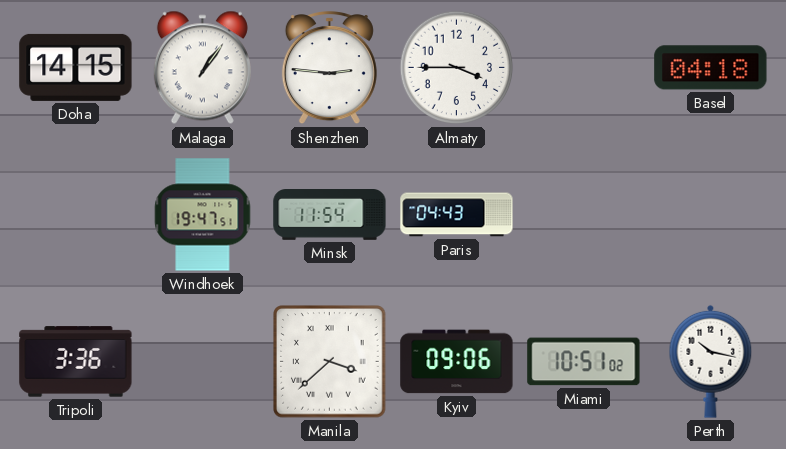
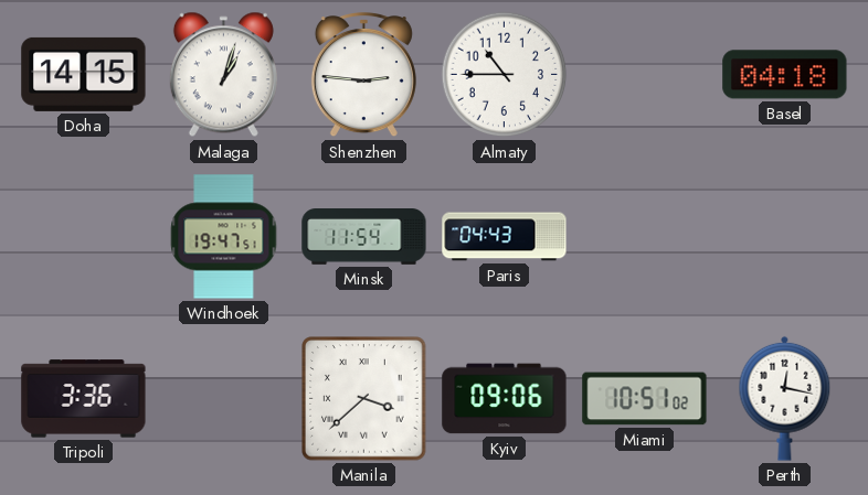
Malaga: 1:06 -> 1:03
Almaty: 3:45 -> 10:45
Perth: 10:17 -> 12:17
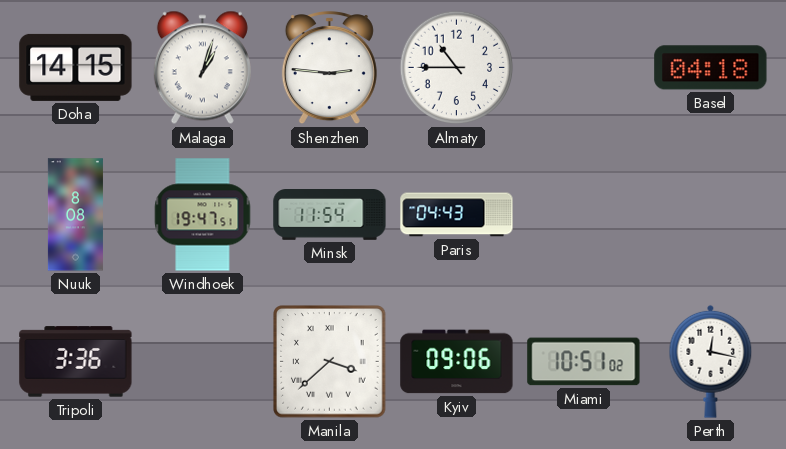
Nuuk: none -> 8:08
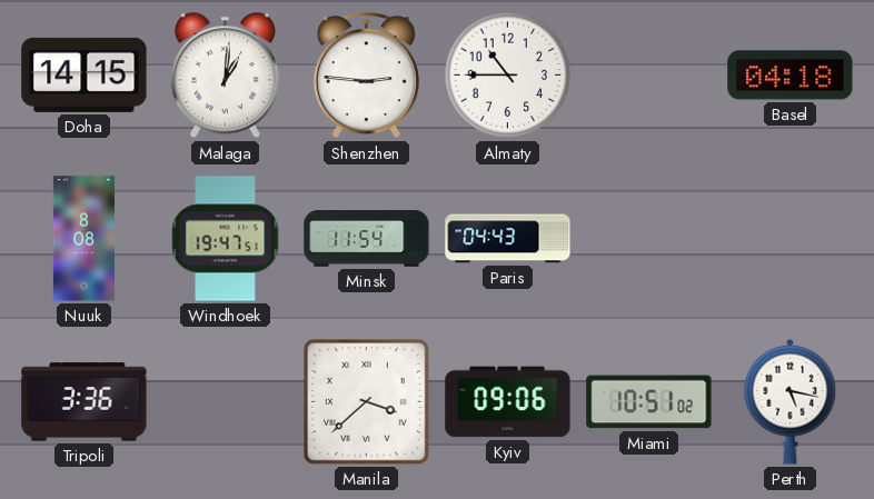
Malaga: 1:03 -> 1:01
Perth: 12:17 -> 5:17
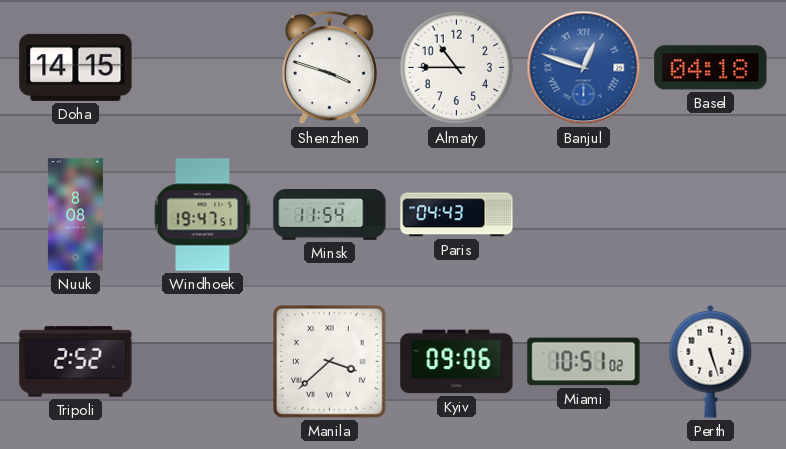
Malaga: 1:01 -> none
Shenzhen: 2:46 -> 3:48
Banjul: none -> 12:48
Tripoli: 3:36 -> 2:52
Perth: 5:17 -> 5:27
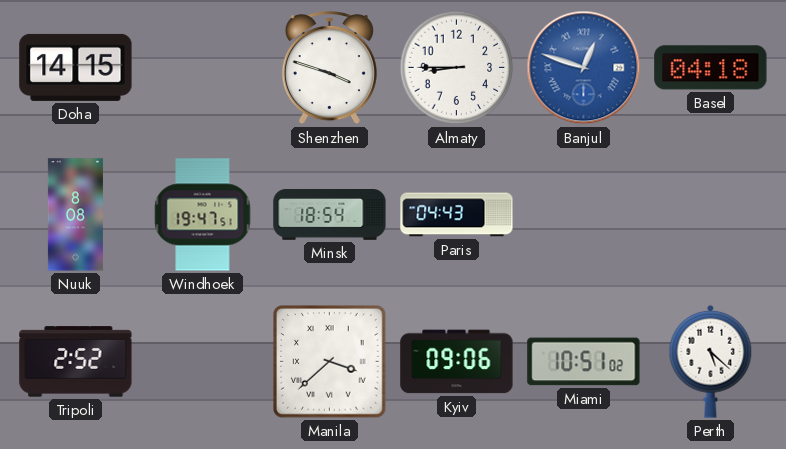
Almaty: 10:45 -> 8:45
Minsk: 11:54 -> 18:54
Perth: 5:27 -> 5:22
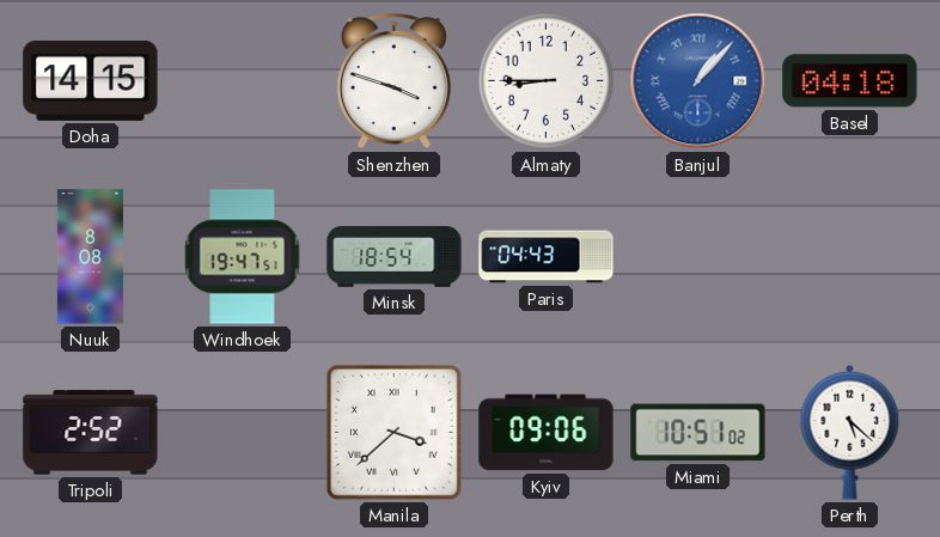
Banjul: 12:48 -> 1:07
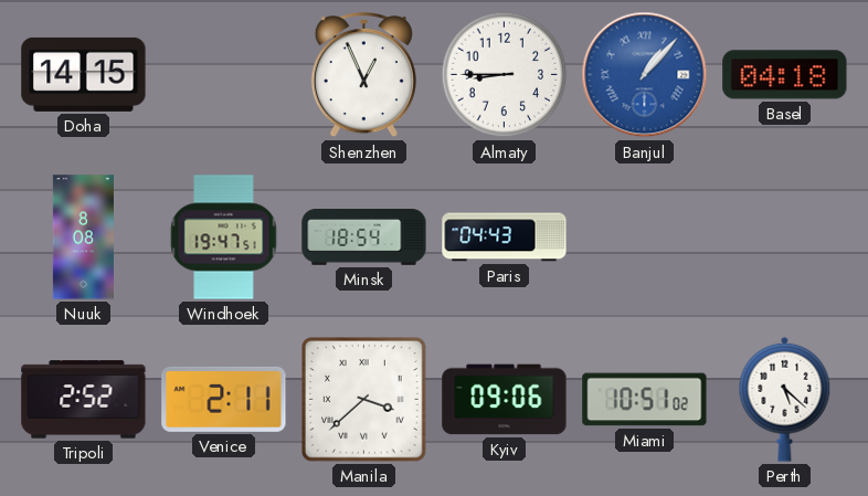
Shenzhen: 3:48 -> 12:56
Venice: none -> 2:11
